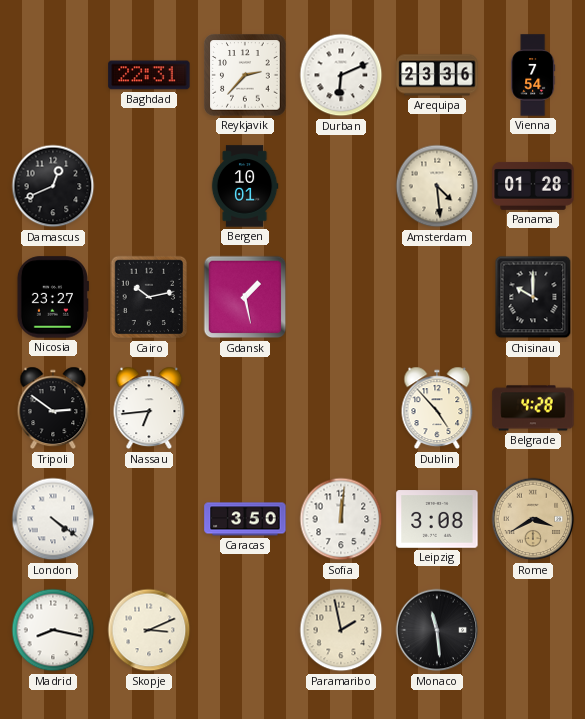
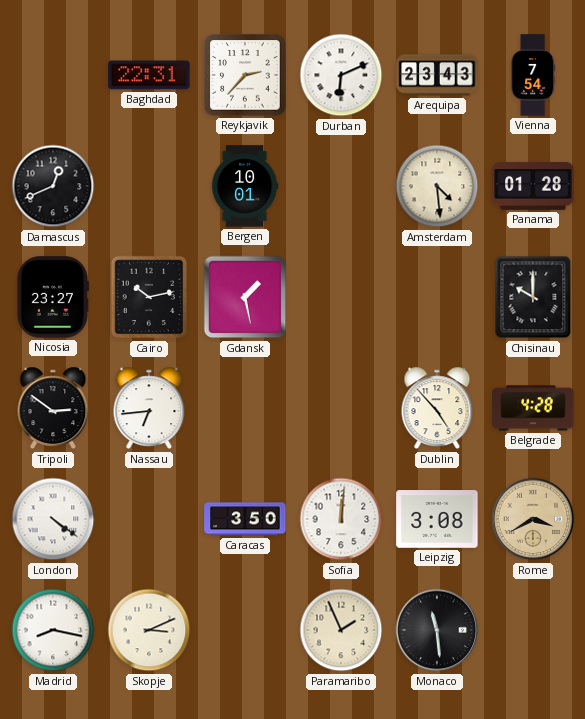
Arequipa: 23:36 -> 23:43
Paramaribo: 1:58 -> 1:56
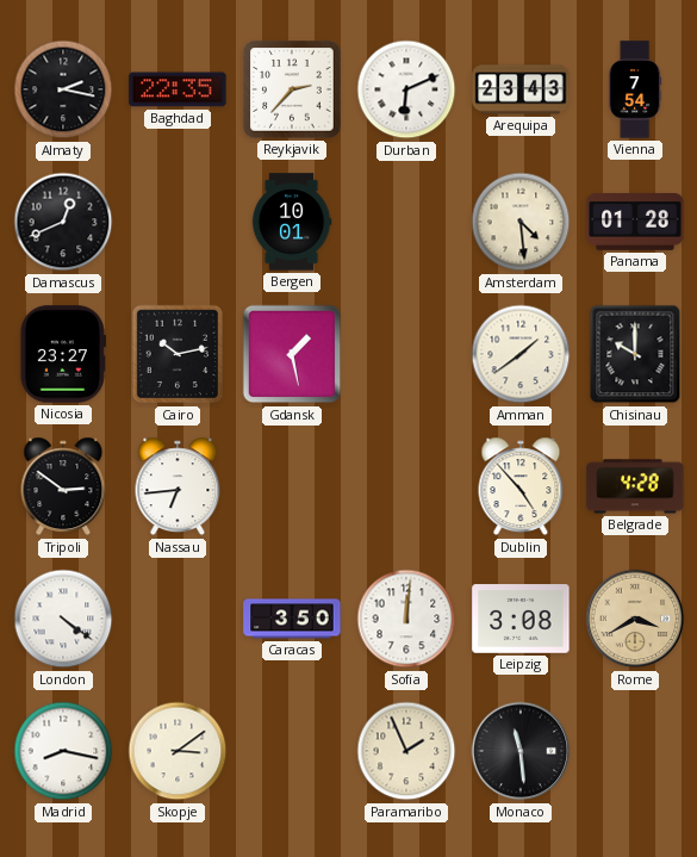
Almaty: none -> 2:17
Baghdad: 22:31 -> 22:35
Amman: none -> 1:39
Skopje: 3:11 -> 3:09
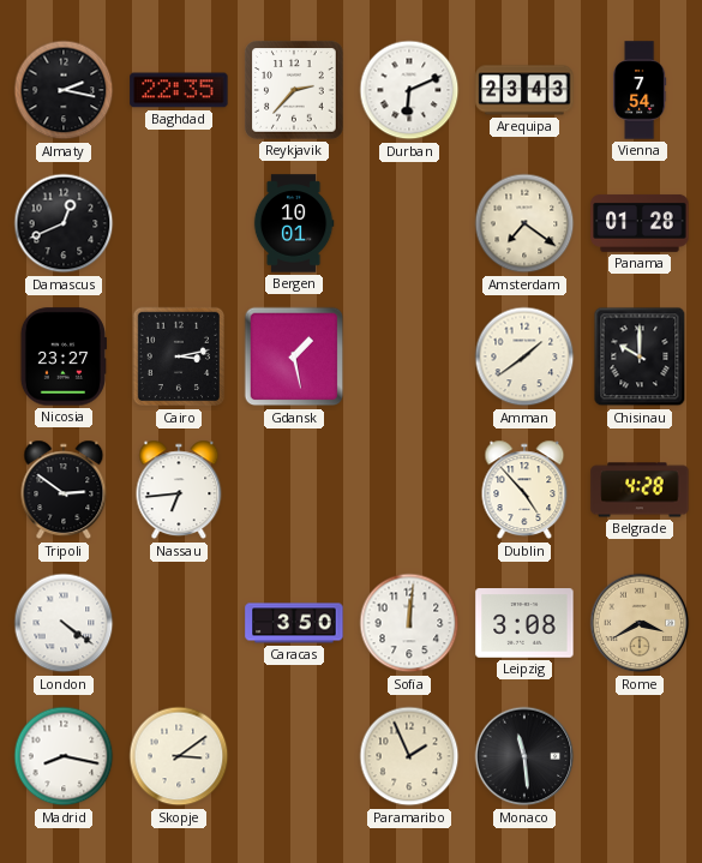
Amsterdam: 4:29 -> 7:21
Cairo: 10:13 -> 3:13
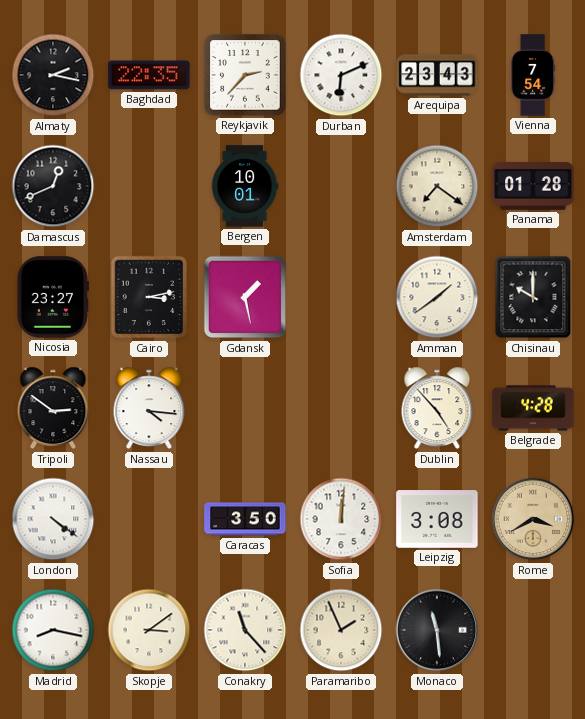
Nassau: 6:44 -> 4:16
Conakry: none -> 11:23
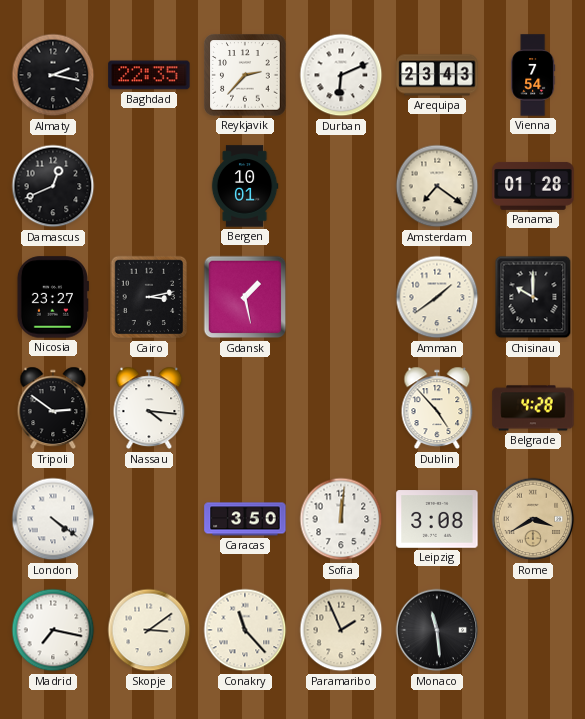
Madrid: 8:17 -> 7:17
